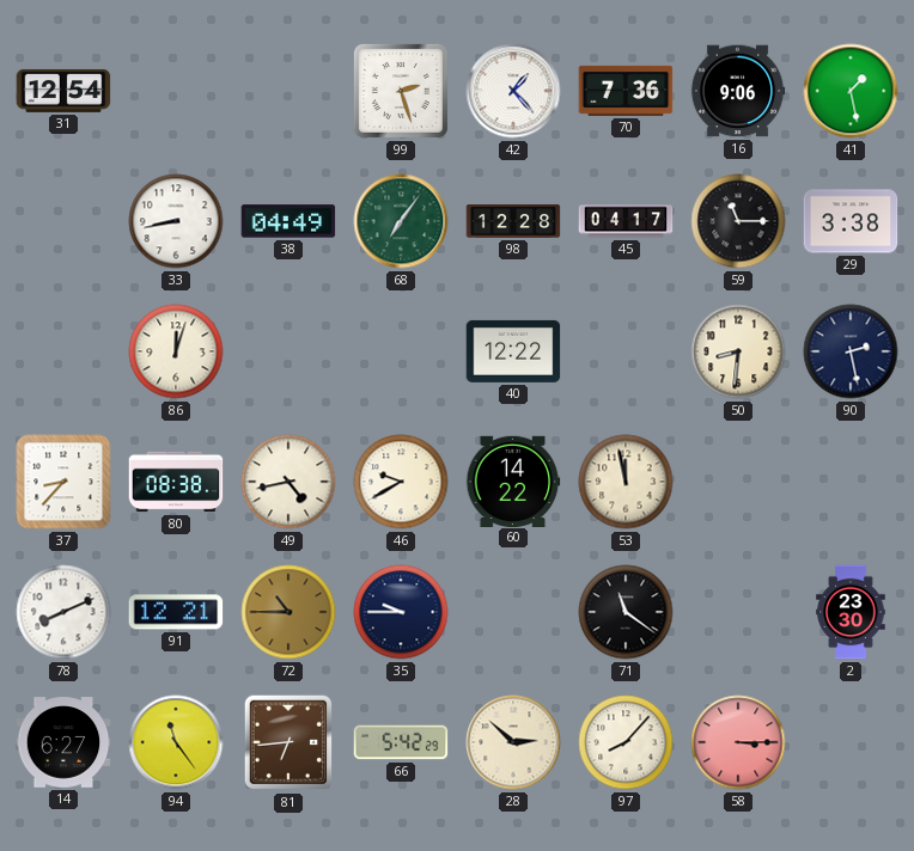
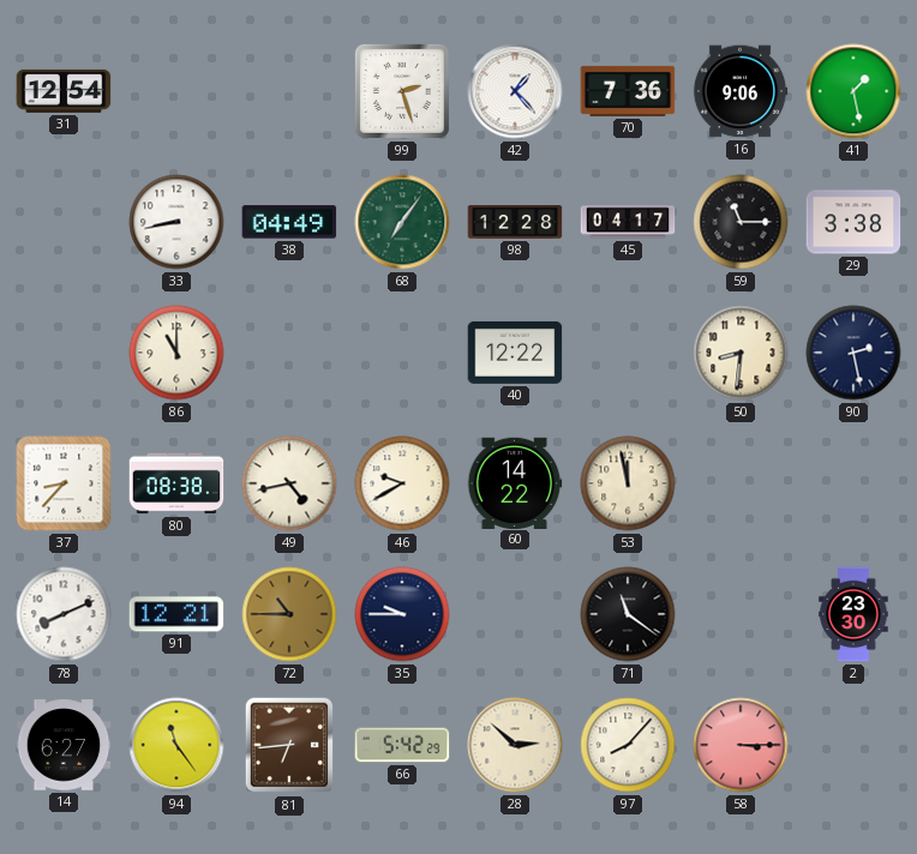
86: 12:03 -> 11:00
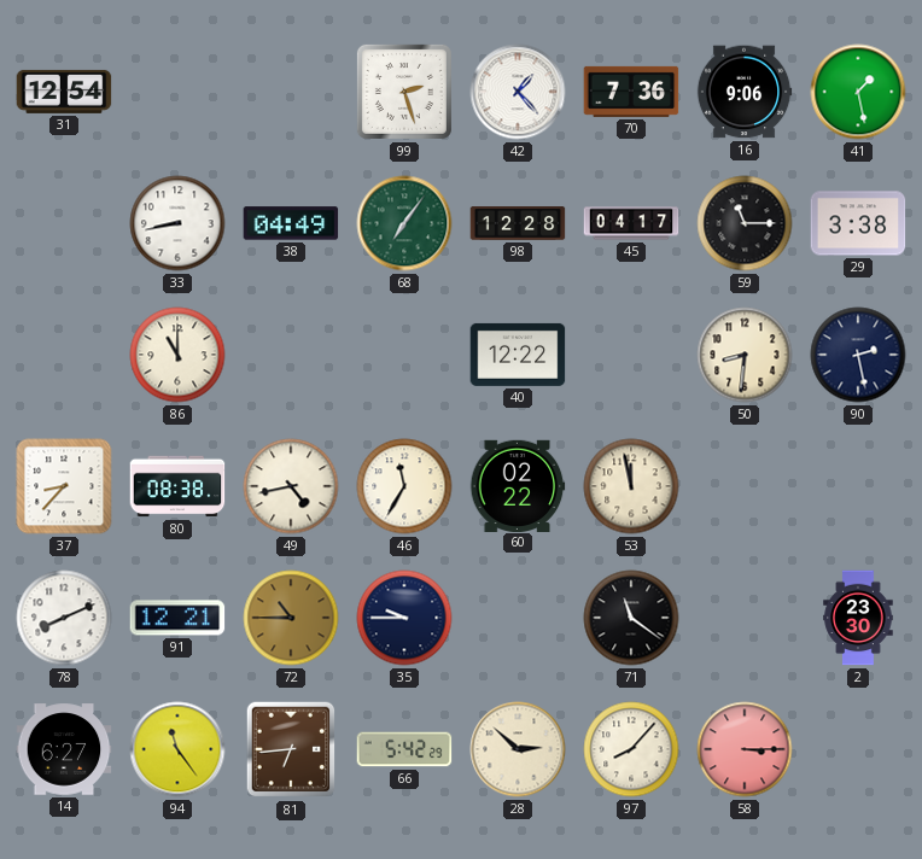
46: 9:40 -> 11:35
60: 14:22 -> 02:22
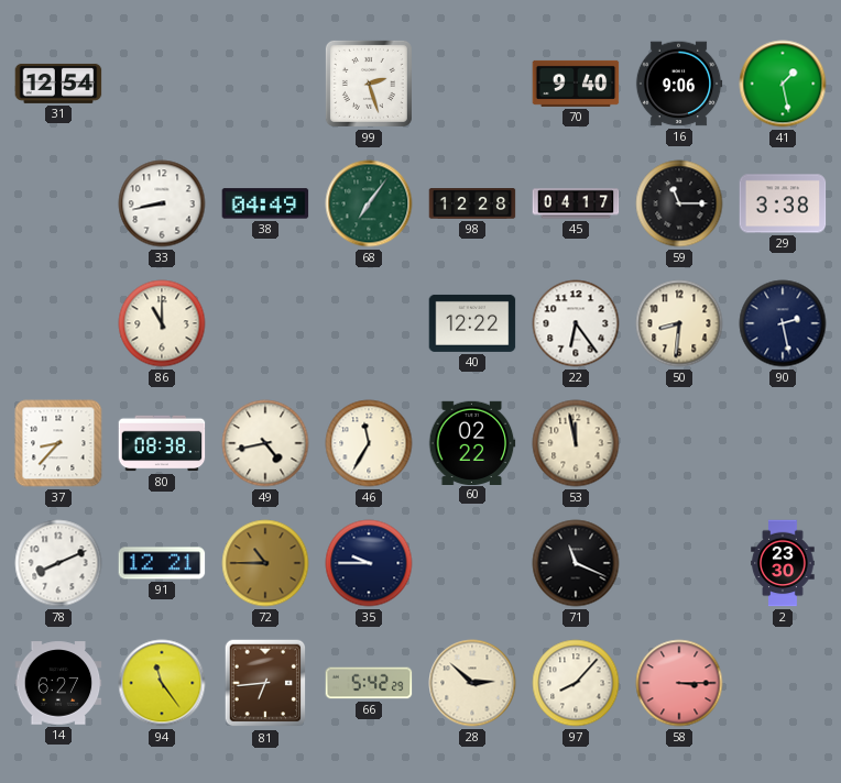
42: 1:23 -> none
70: 7:36 -> 9:40
22: none -> 6:24
71: 11:21 -> 11:19
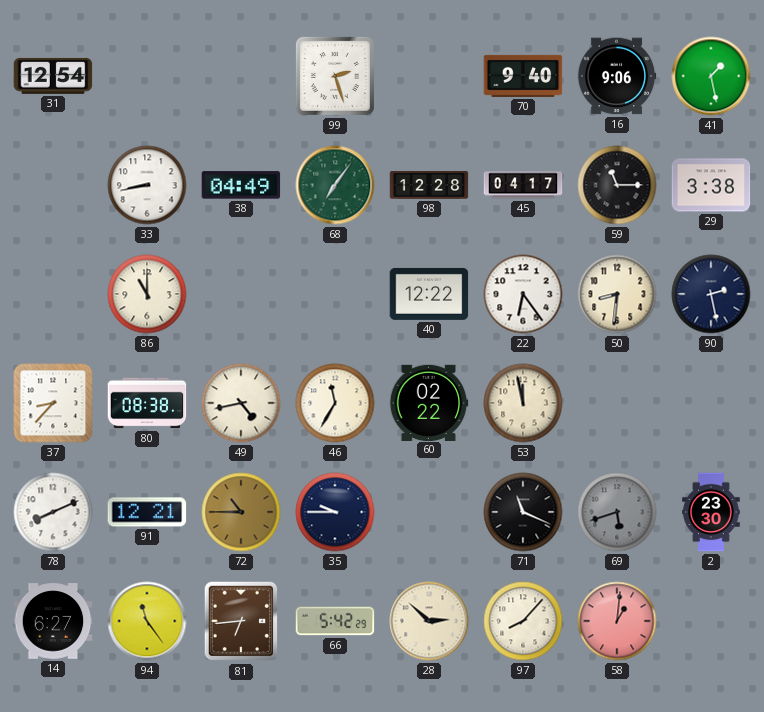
69: none -> 5:42
58: 3:15 -> 1:01
